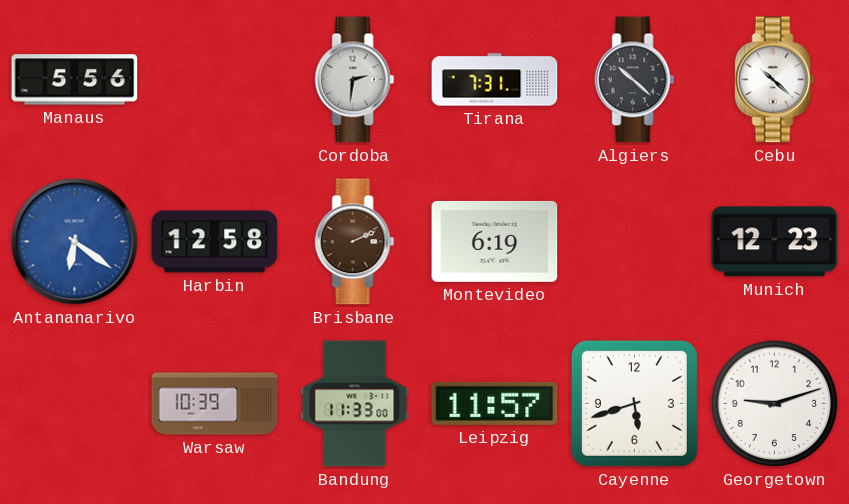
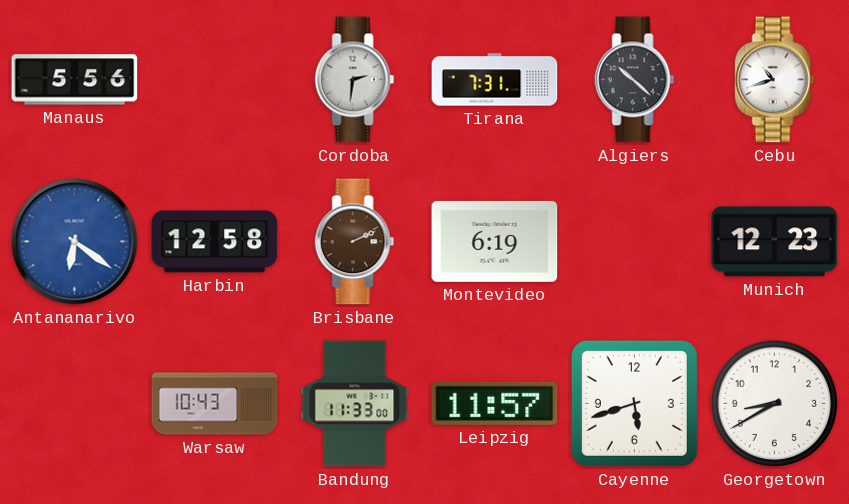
Cebu: 10:22 -> 10:42
Warsaw: 10:39 -> 10:43
Georgetown: 9:12 -> 8:40
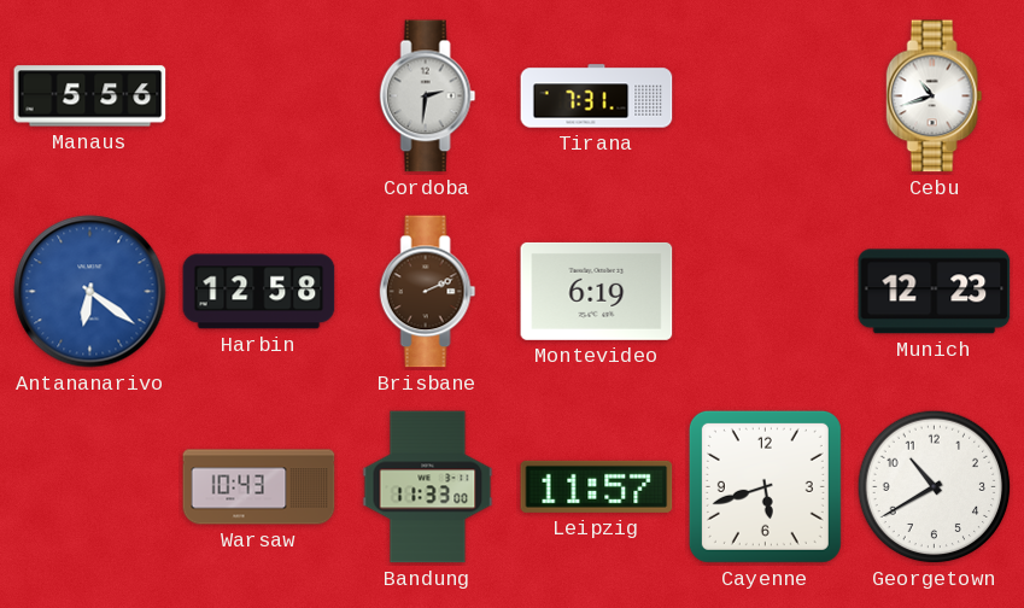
Algiers: 10:22 -> none
Georgetown: 8:40 -> 10:40
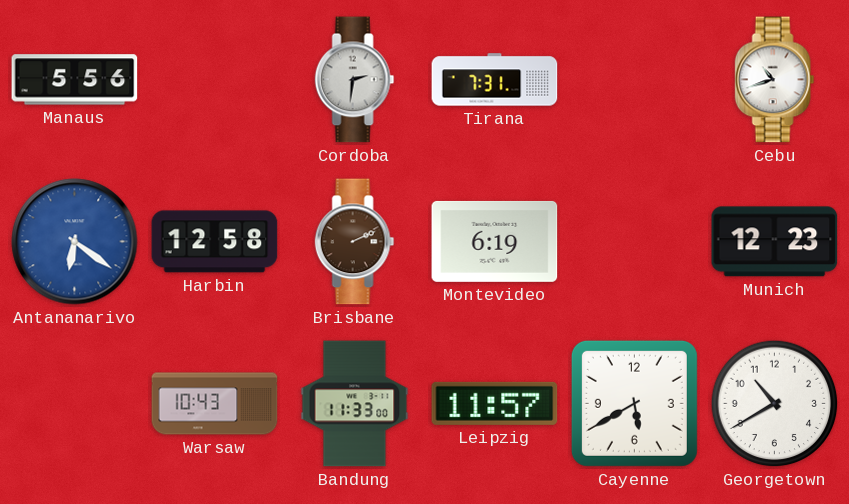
Cayenne: 5:42 -> 5:40
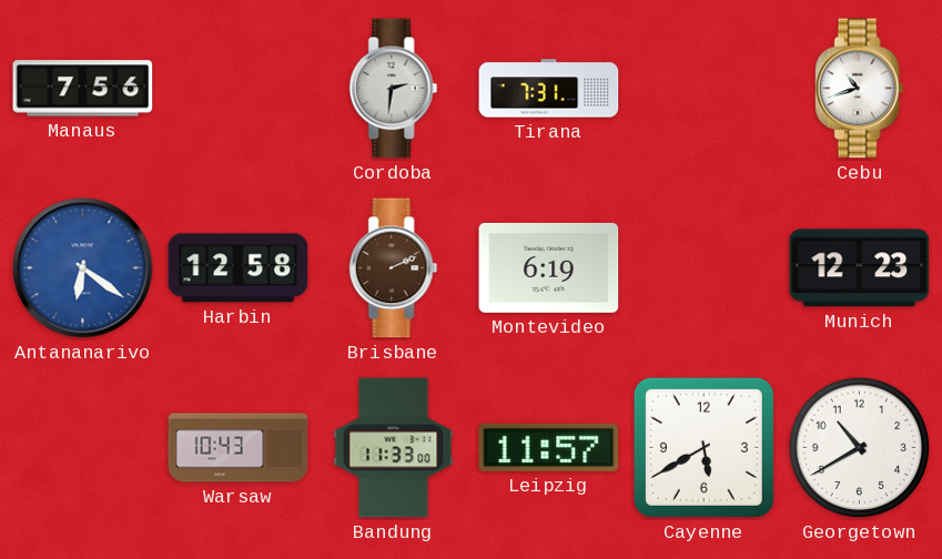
Manaus: 5:56 -> 7:56
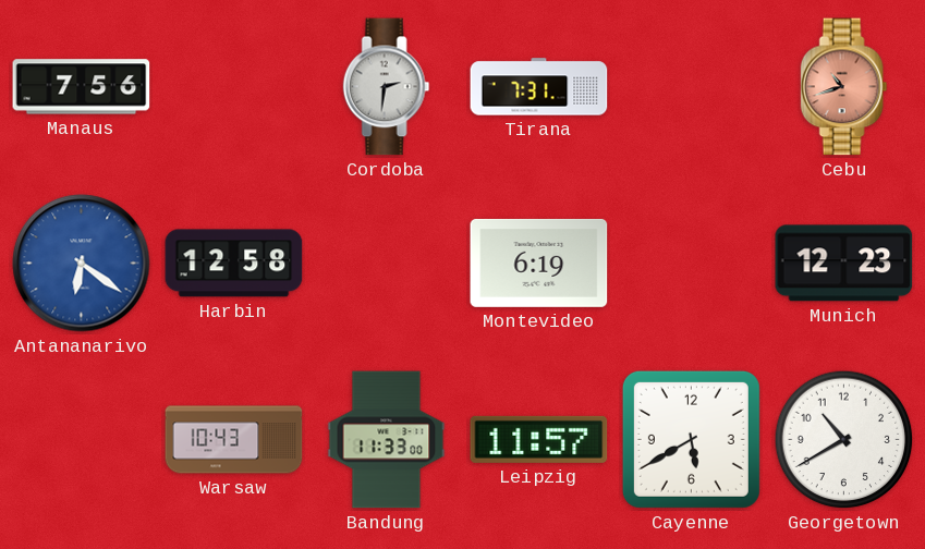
Cebu dial: white -> salmon
Brisbane: 2:11 -> none
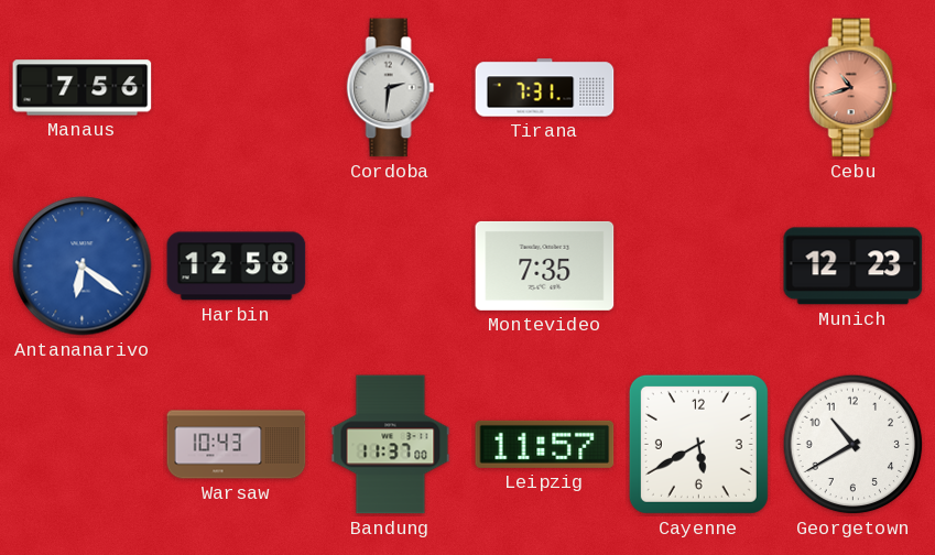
Montevideo: 6:19 -> 7:35
Bandung: 11:33 -> 11:37
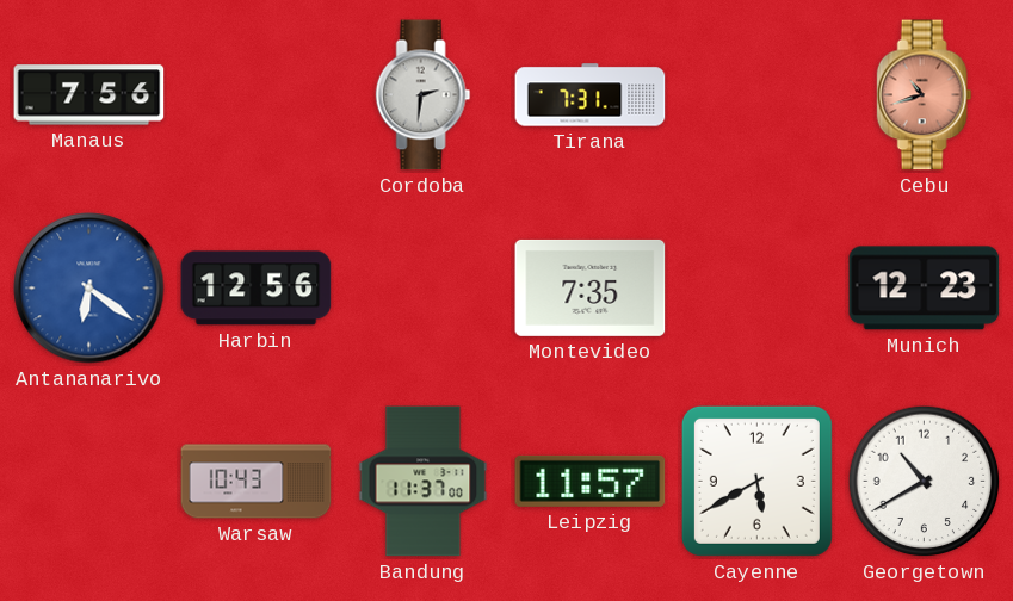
Harbin: 12:58 -> 12:56
